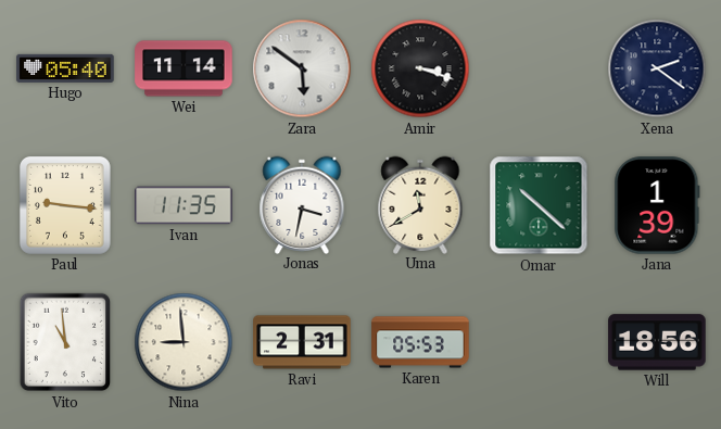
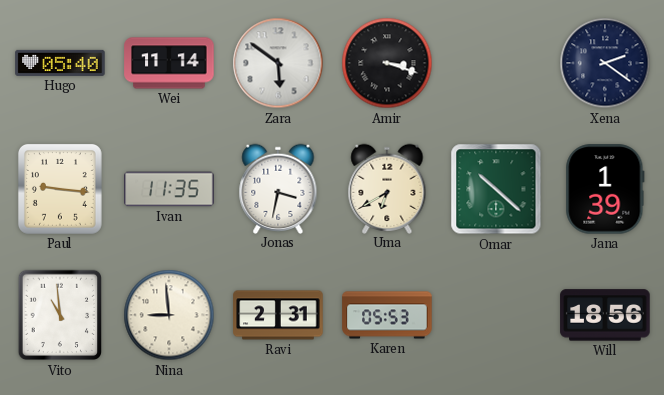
Uma: 11:40 -> 6:40
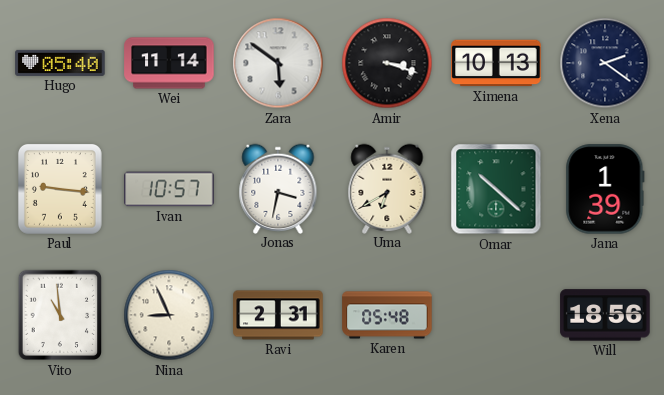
Ximena: none -> 10:13
Ivan: 11:35 -> 10:57
Nina: 8:59 -> 8:56
Karen: 05:53 -> 05:48
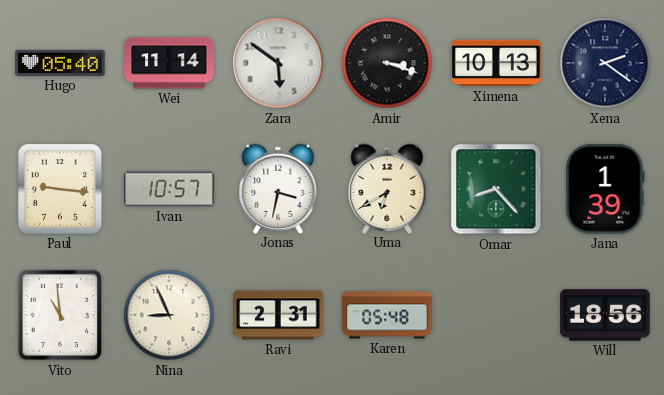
Omar: 10:22 -> 8:23
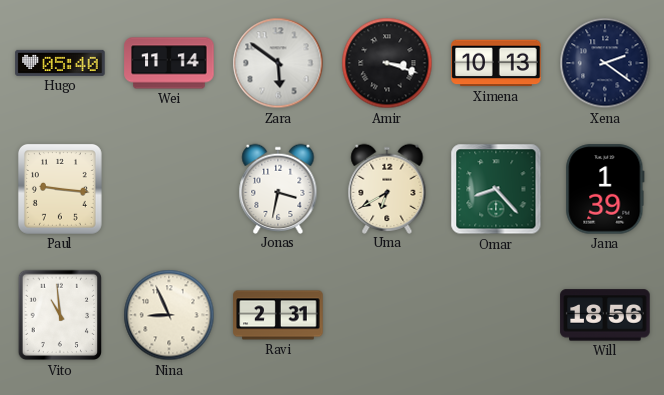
Ivan: 10:57 -> none
Karen: 05:48 -> none
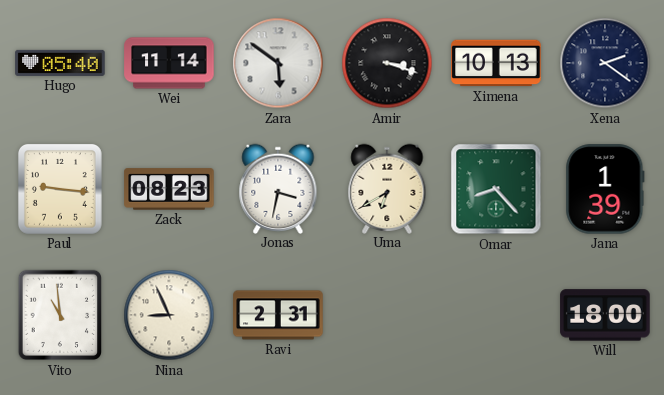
Zack: none -> 08:23
Will: 18:56 -> 18:00
